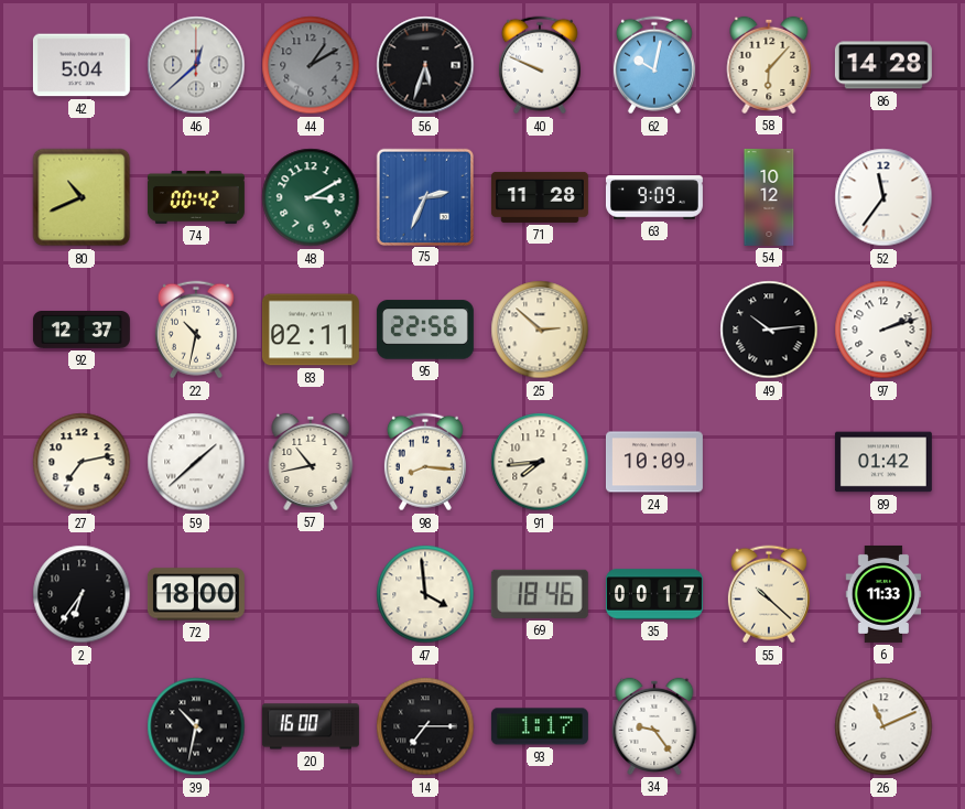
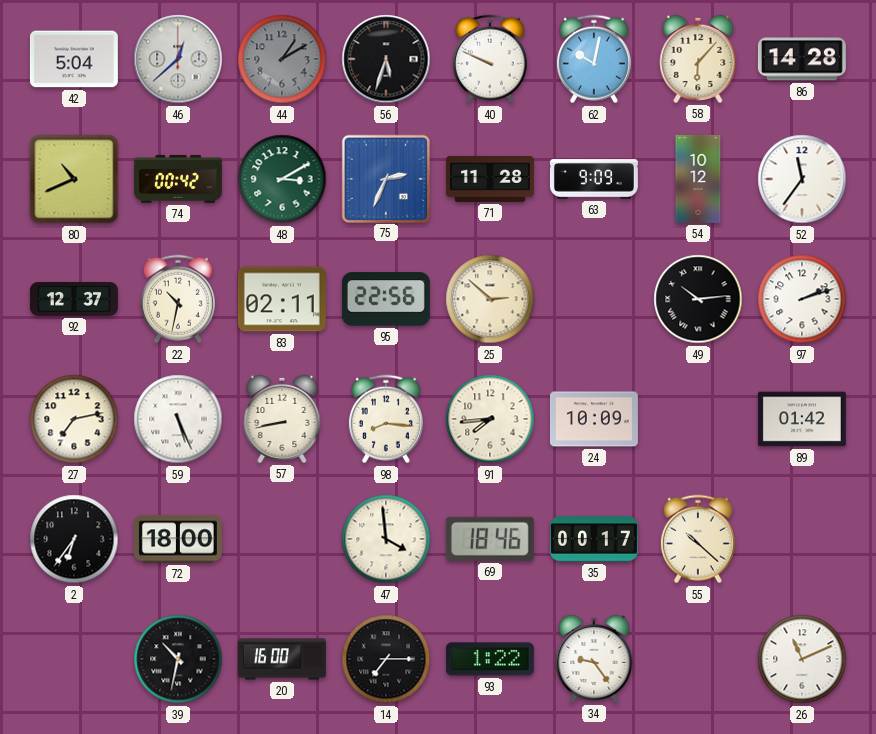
59: 1:38 -> 5:26
57: 10:43 -> 8:43
6: 11:33 -> none
93: 1:17 -> 1:22
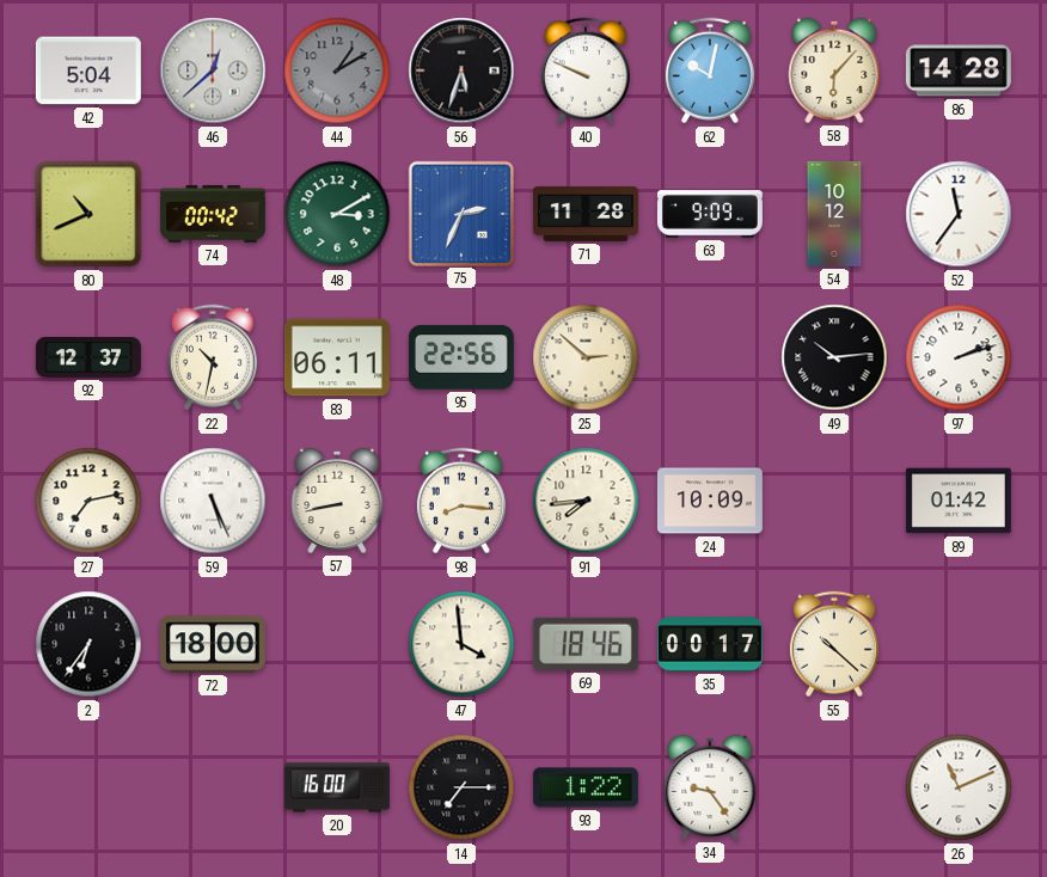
83: 02:11 -> 06:11
39: 10:32 -> none
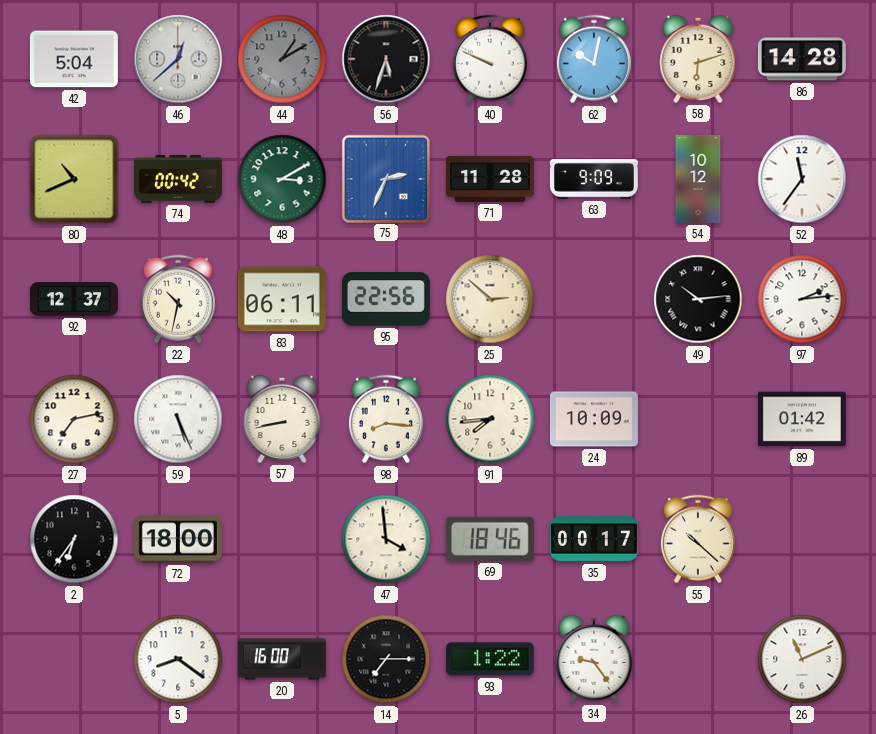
58: 6:07 -> 6:12
97: 2:12 -> 2:14
5: none -> 8:21
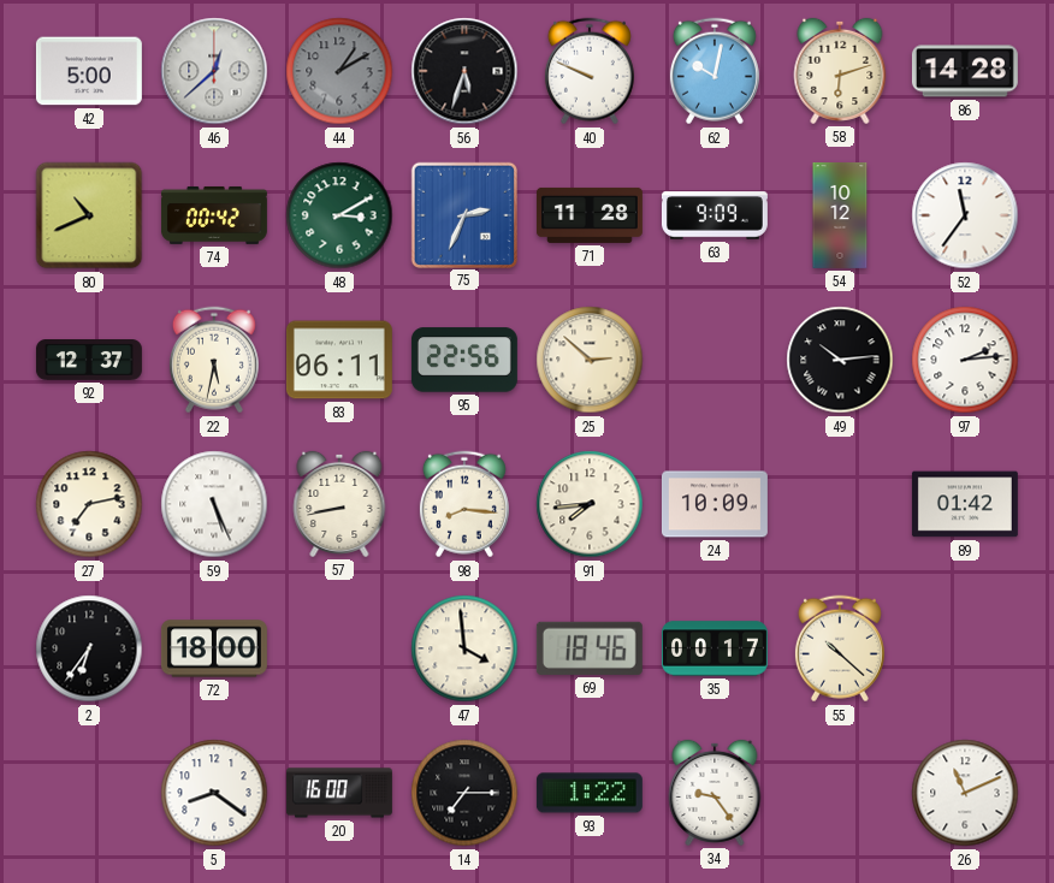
42: 5:04 -> 5:00
22: 10:32 -> 5:32
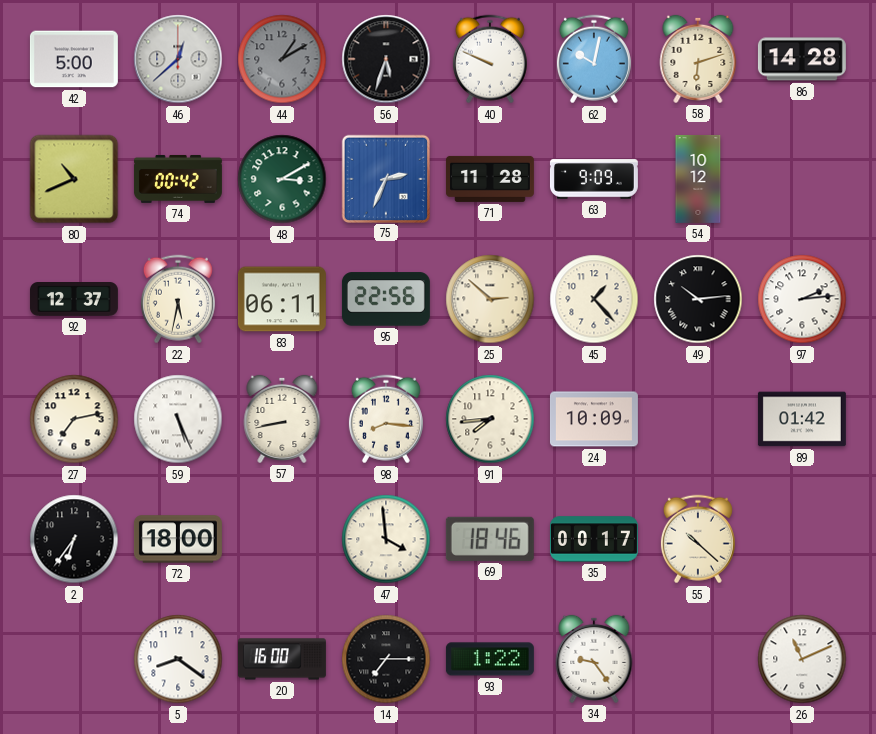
52: 11:36 -> none
45: none -> 1:23
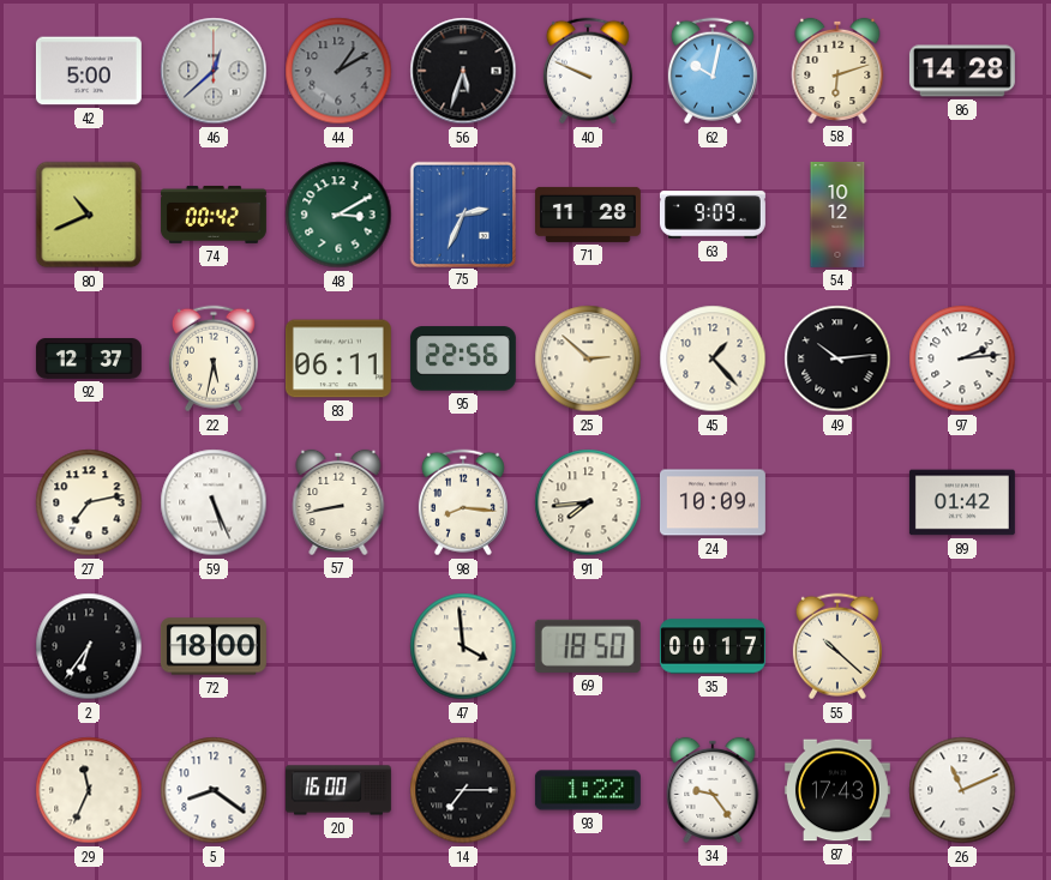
69: 18:46 -> 18:50
29: none -> 11:34
87: none -> 17:43
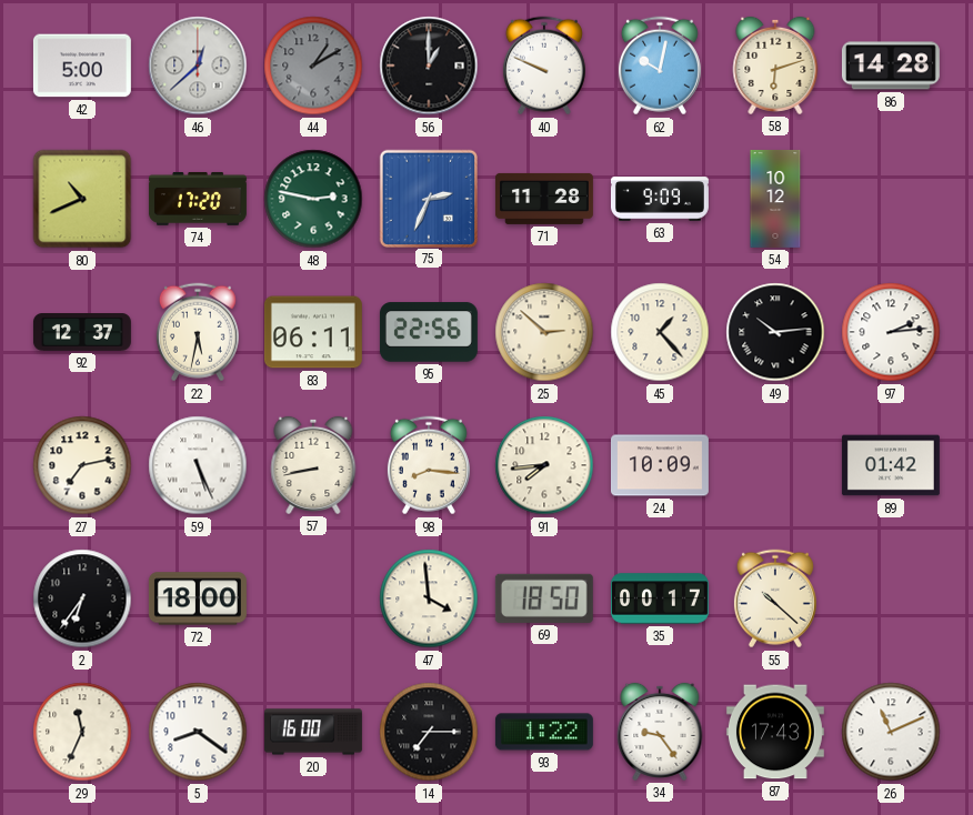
56: 5:33 -> 1:00
74: 00:42 -> 17:20
48: 3:10 -> 2:47
